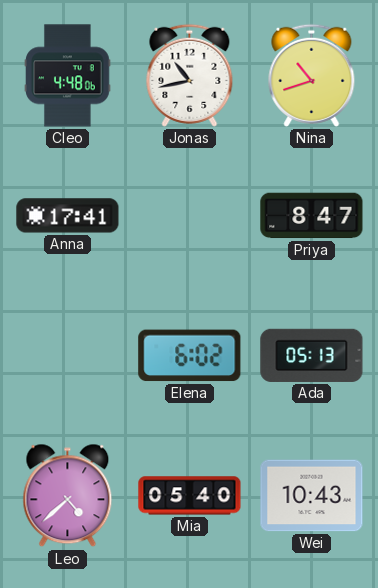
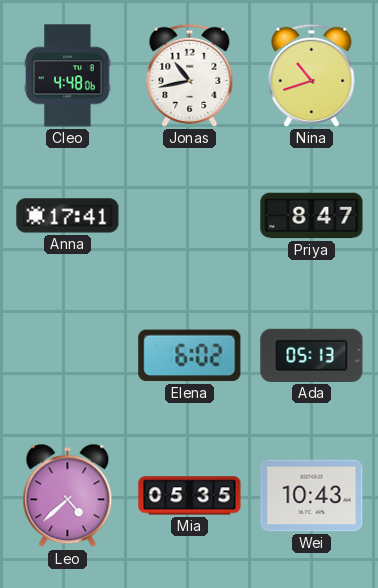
Mia: 05:40 -> 05:35
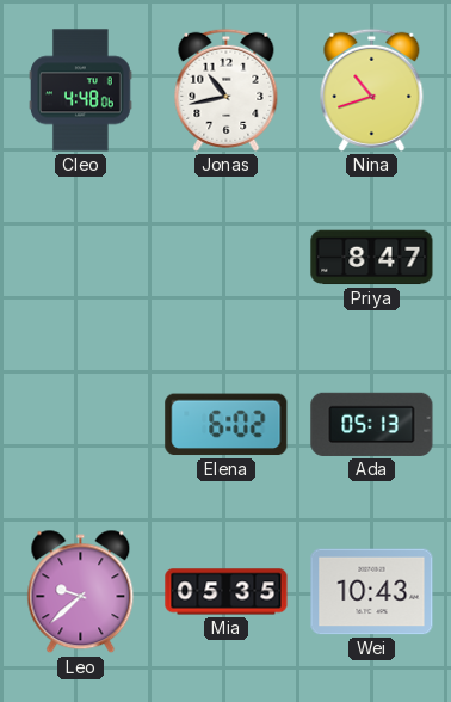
Anna: 17:41 -> none
Leo: 4:38 -> 9:38
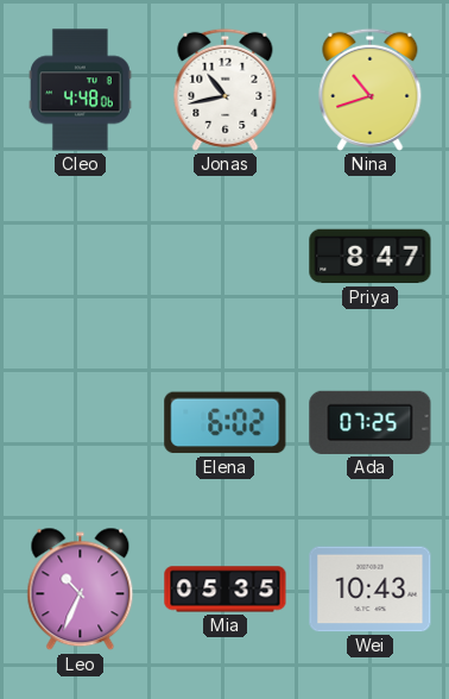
Ada: 05:13 -> 07:25
Leo: 9:38 -> 10:34
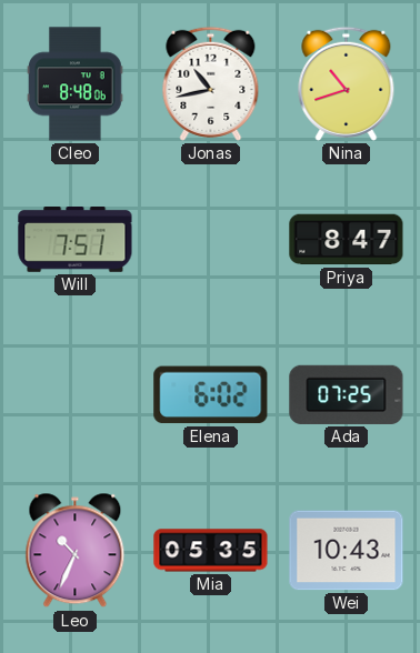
Cleo: 4:48 -> 8:48
Will: none -> 7:51
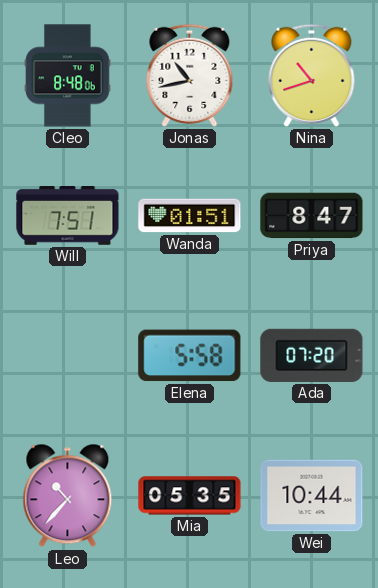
Wanda: none -> 01:51
Elena: 6:02 -> 5:58
Ada: 07:25 -> 07:20
Leo: 10:34 -> 10:37
Wei: 10:43 -> 10:44
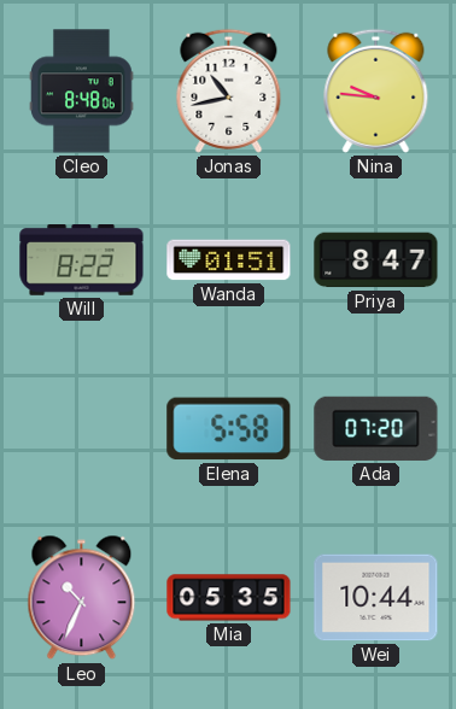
Nina: 10:42 -> 9:46
Will: 7:51 -> 8:22
Leo: 10:37 -> 10:34
